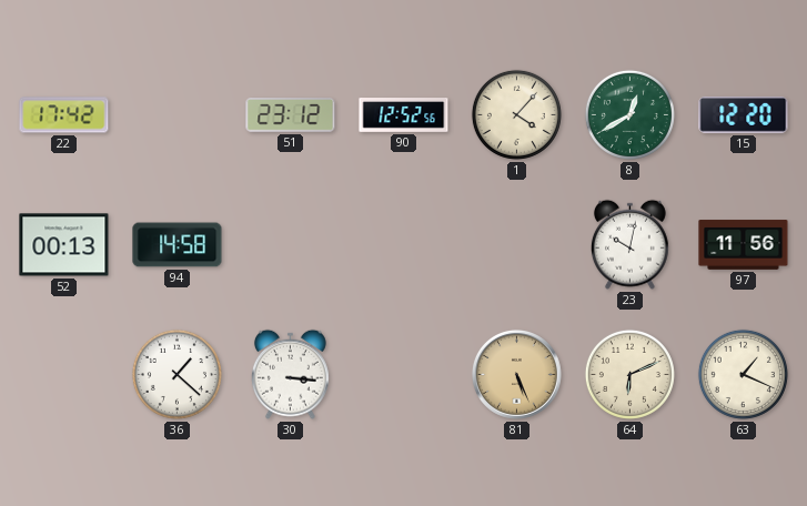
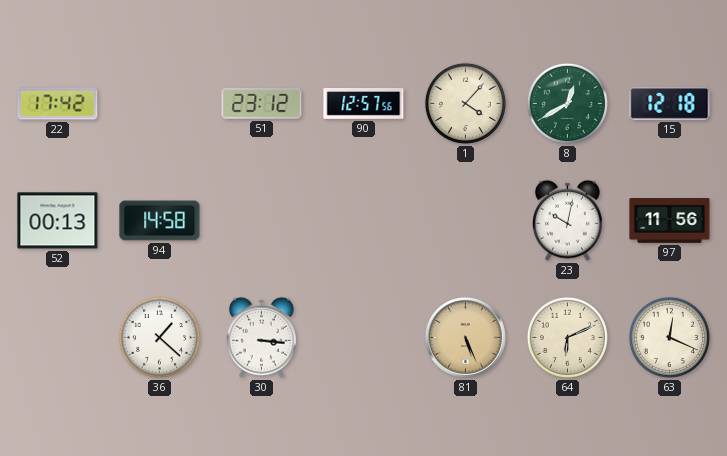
90: 12:52 -> 12:57
15: 12:20 -> 12:18
63: 1:19 -> 12:19
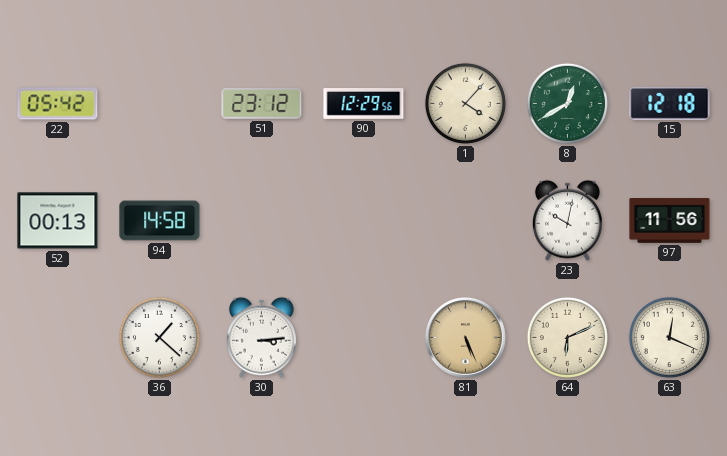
22: 17:42 -> 05:42
90: 12:57 -> 12:29
30: 3:16 -> 3:14
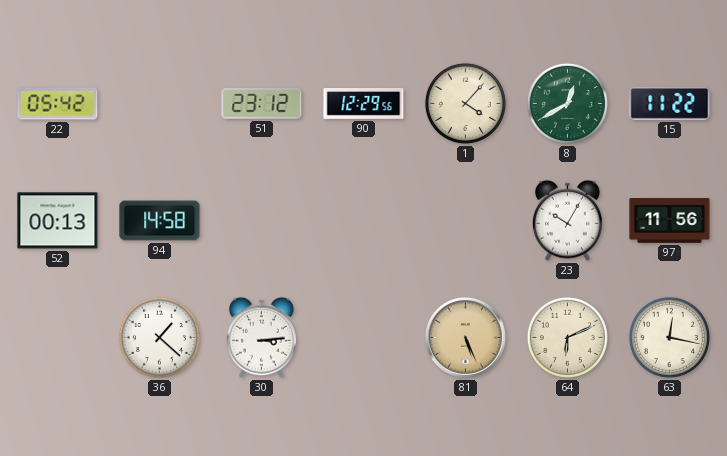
15: 12:18 -> 11:22
23: 10:02 -> 10:05
63: 12:19 -> 12:17
